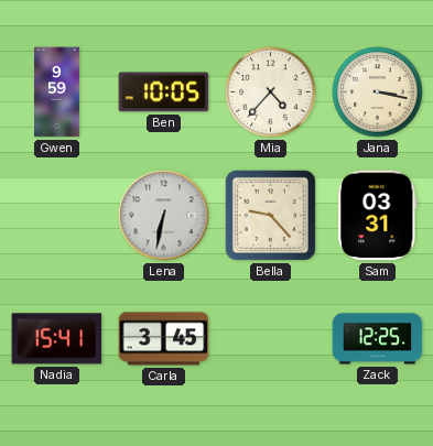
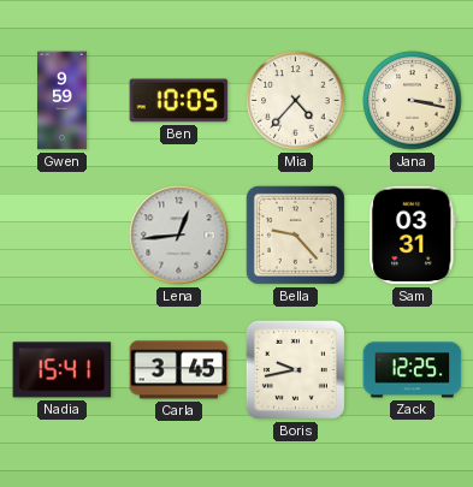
Lena: 6:32 -> 12:44
Boris: none -> 9:43
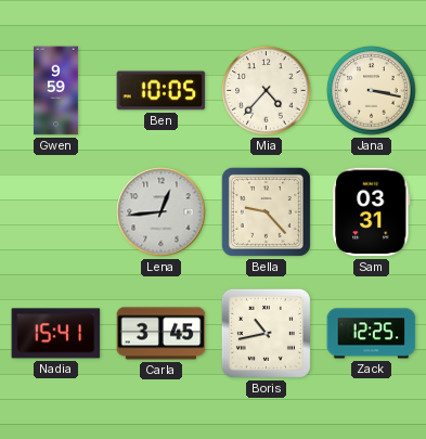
Boris: 9:43 -> 10:43
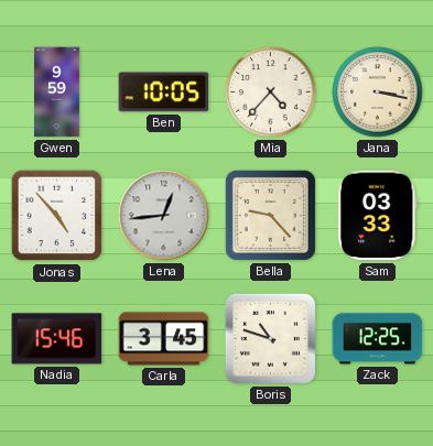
Jonas: none -> 4:53
Sam: 03:31 -> 03:33
Nadia: 15:41 -> 15:46
Boris: 10:43 -> 10:48
